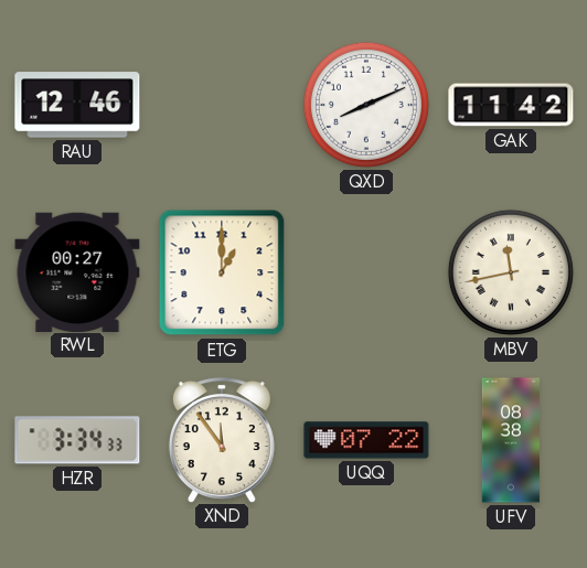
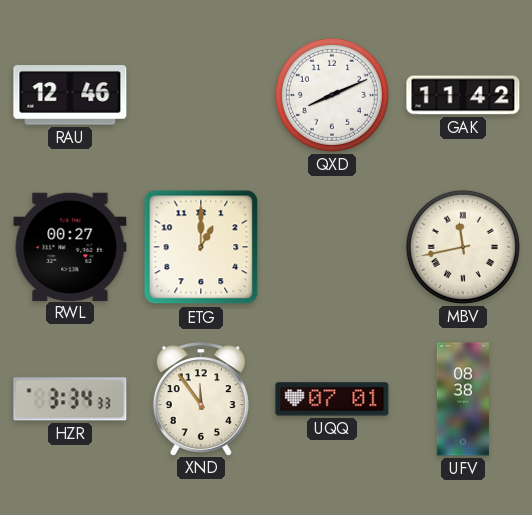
UQQ: 07:22 -> 07:01
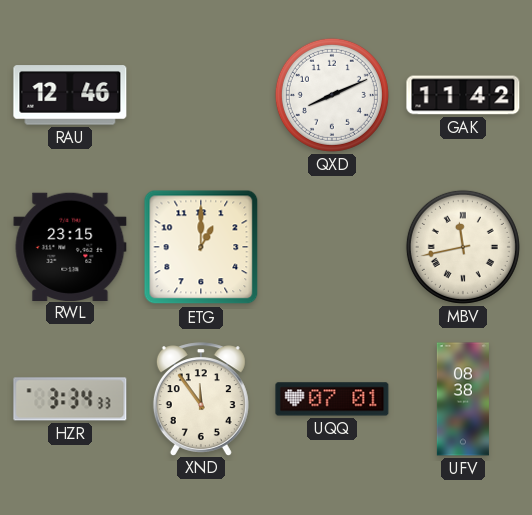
RWL: 00:27 -> 23:15
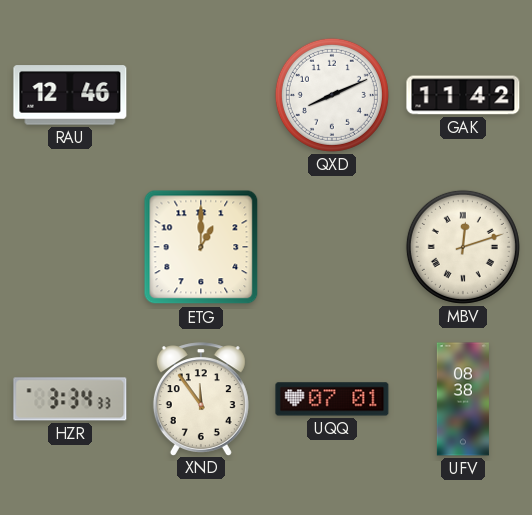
RWL: 23:15 -> none
MBV: 11:43 -> 12:12
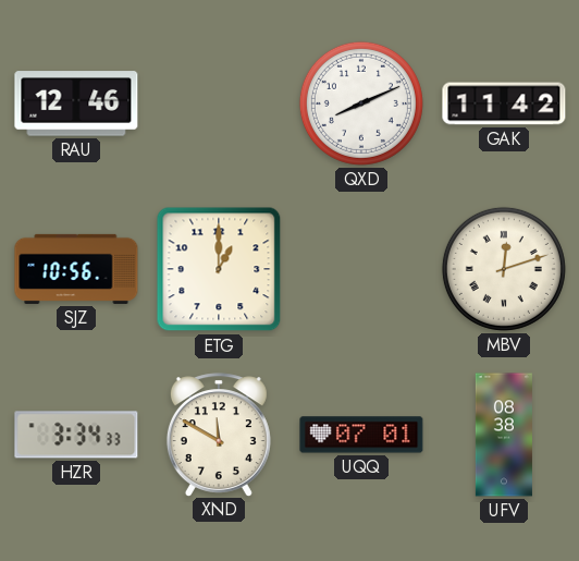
SJZ: none -> 10:56
XND: 11:54 -> 11:50
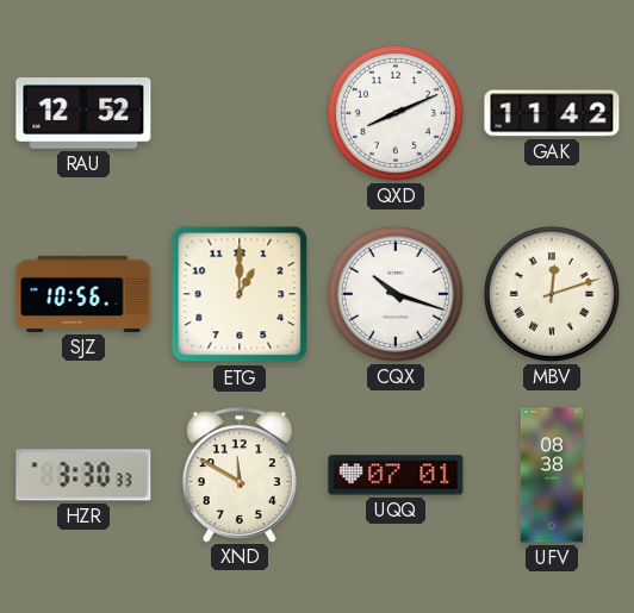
RAU: 12:46 -> 12:52
CQX: none -> 10:18
HZR: 3:34 -> 3:30
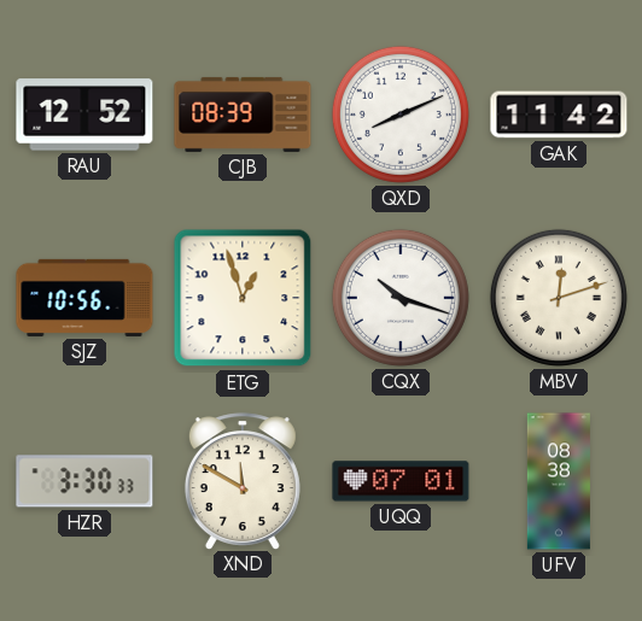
CJB: none -> 08:39
ETG: 1:00 -> 12:57
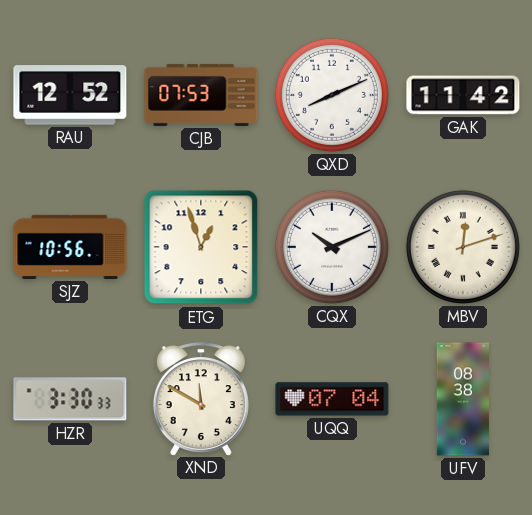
CJB: 08:39 -> 07:53
CQX: 10:18 -> 10:11
UQQ: 07:01 -> 07:04
